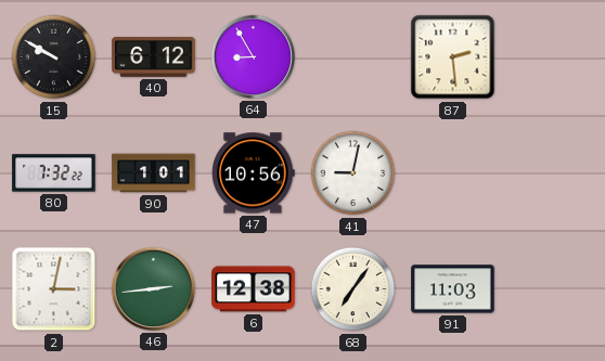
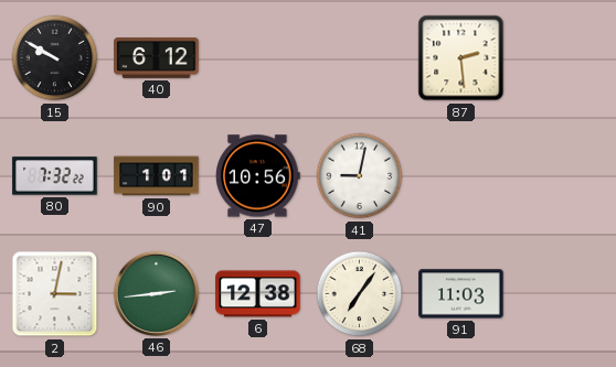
64: 8:55 -> none
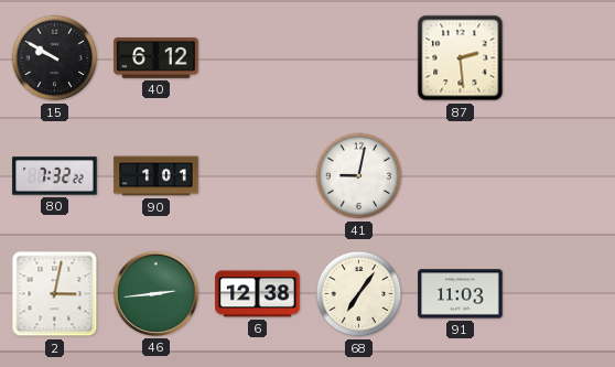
47: 10:56 -> none
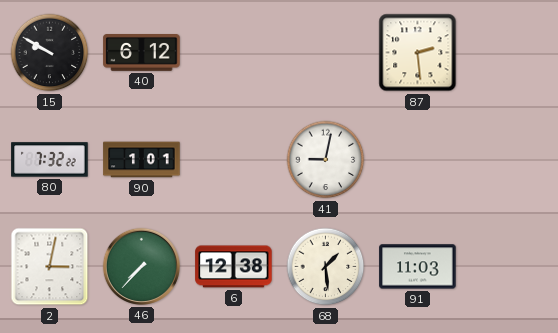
46: 2:44 -> 7:37
68: 7:06 -> 1:29
